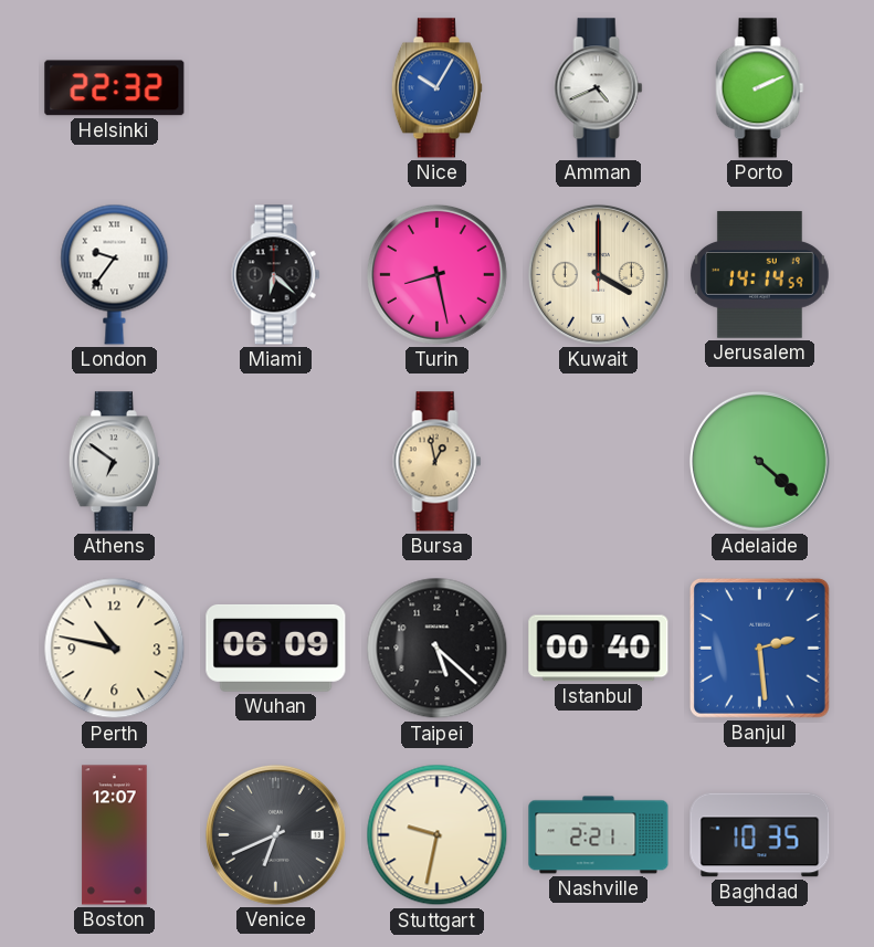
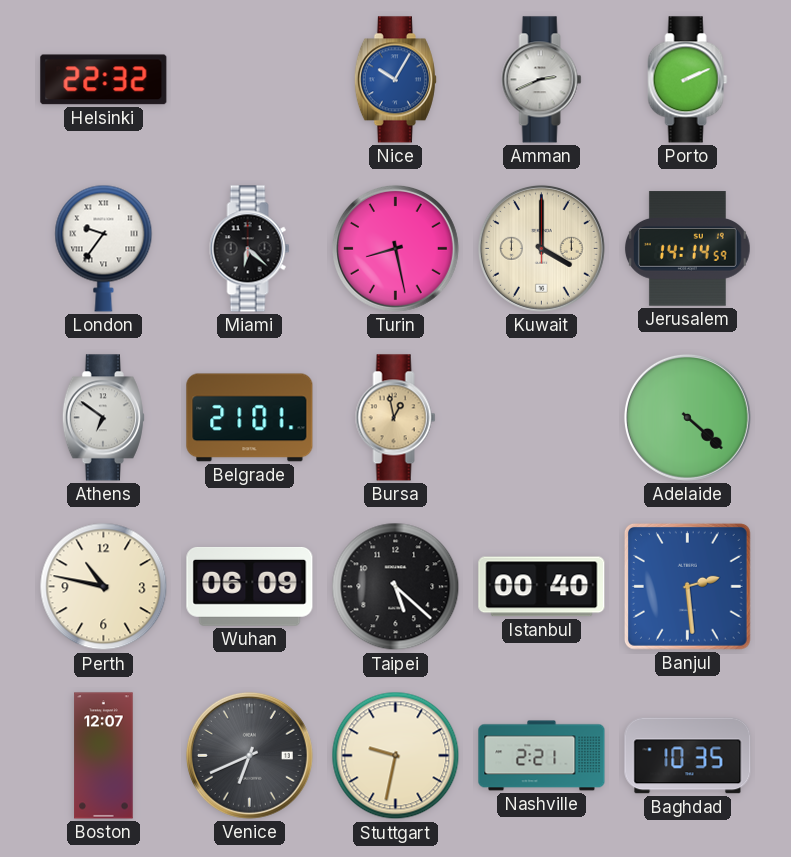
Amman: 4:41 -> 2:41
Belgrade: none -> 21:01
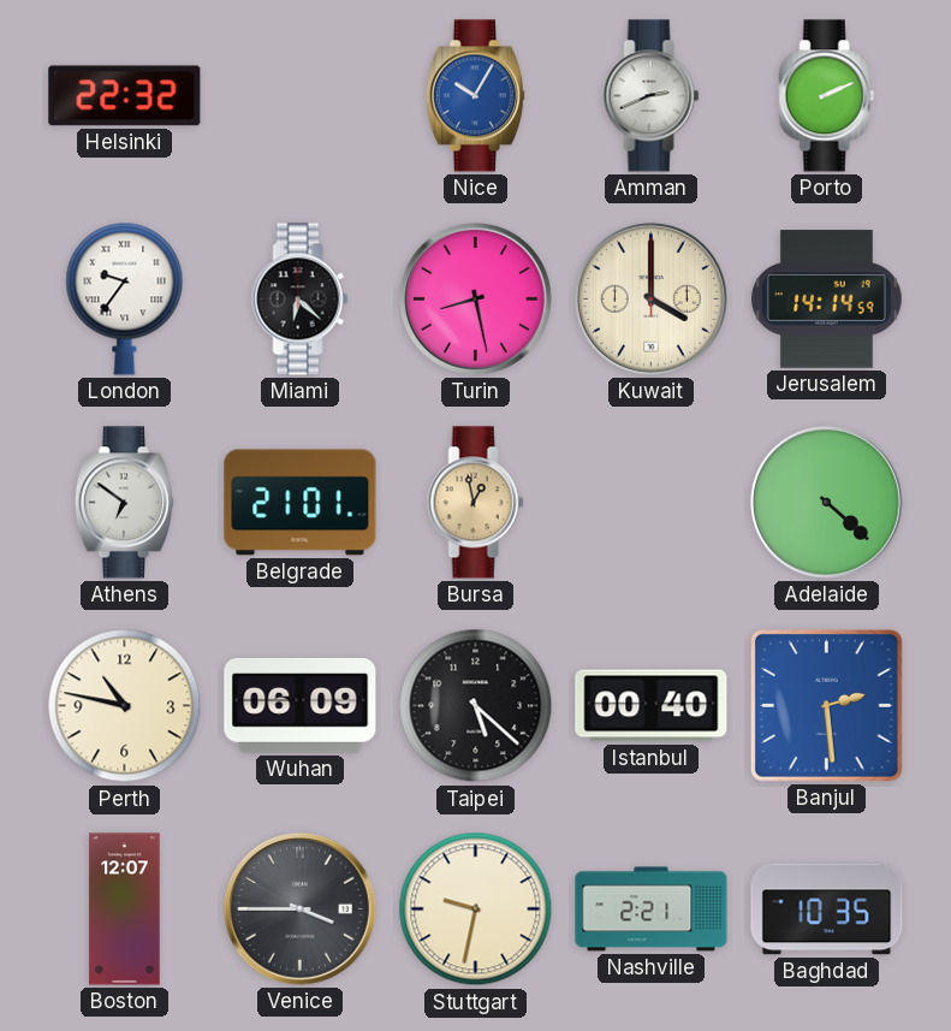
Venice: 6:41 -> 3:45
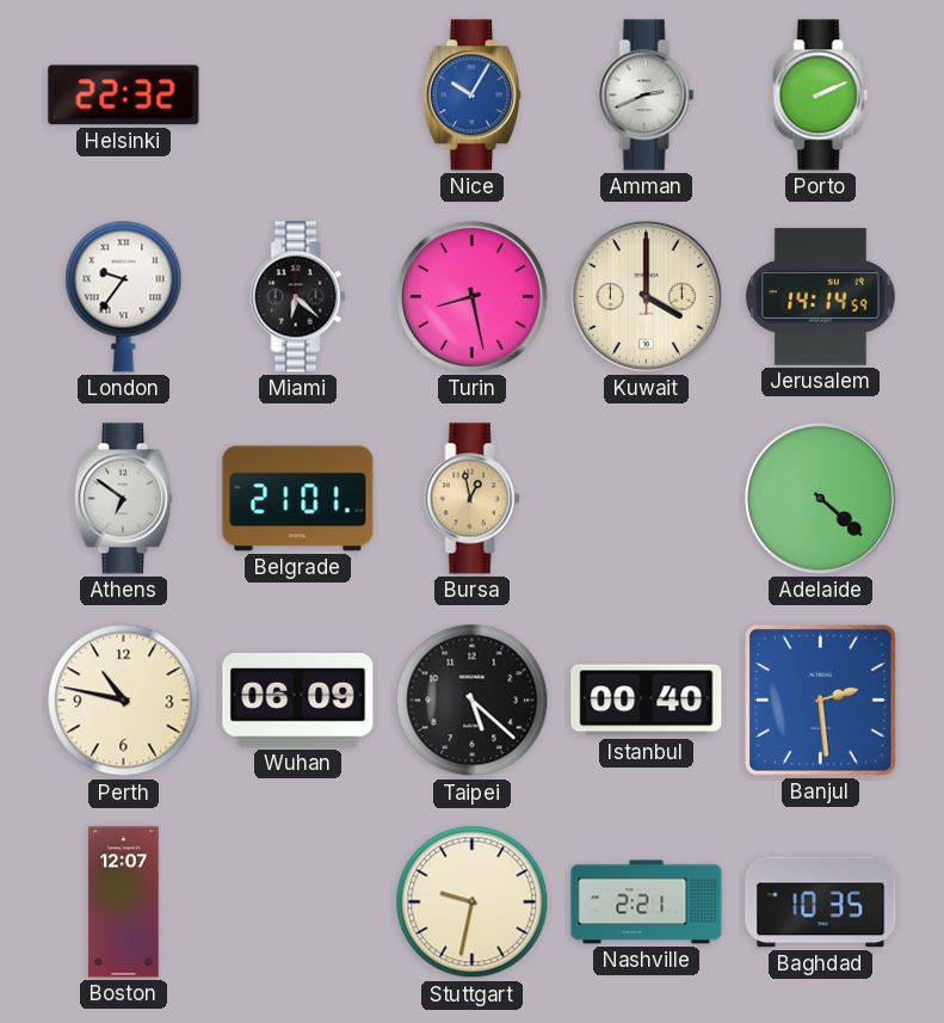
Venice: 3:45 -> none
